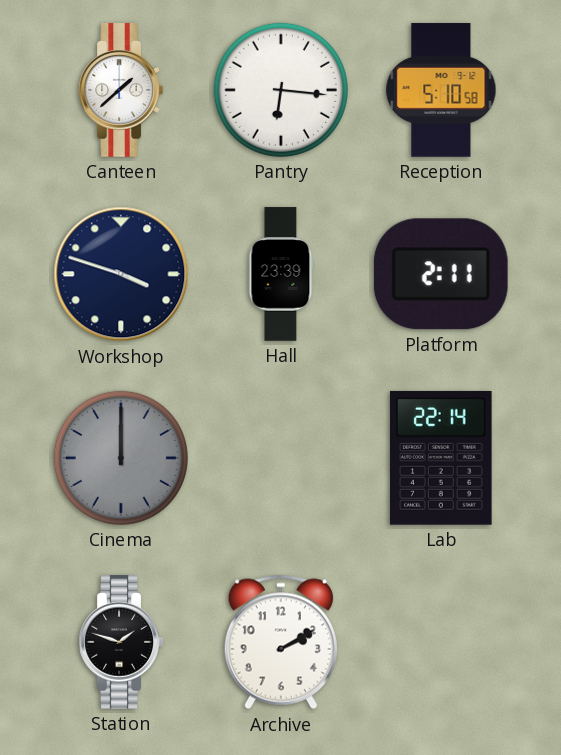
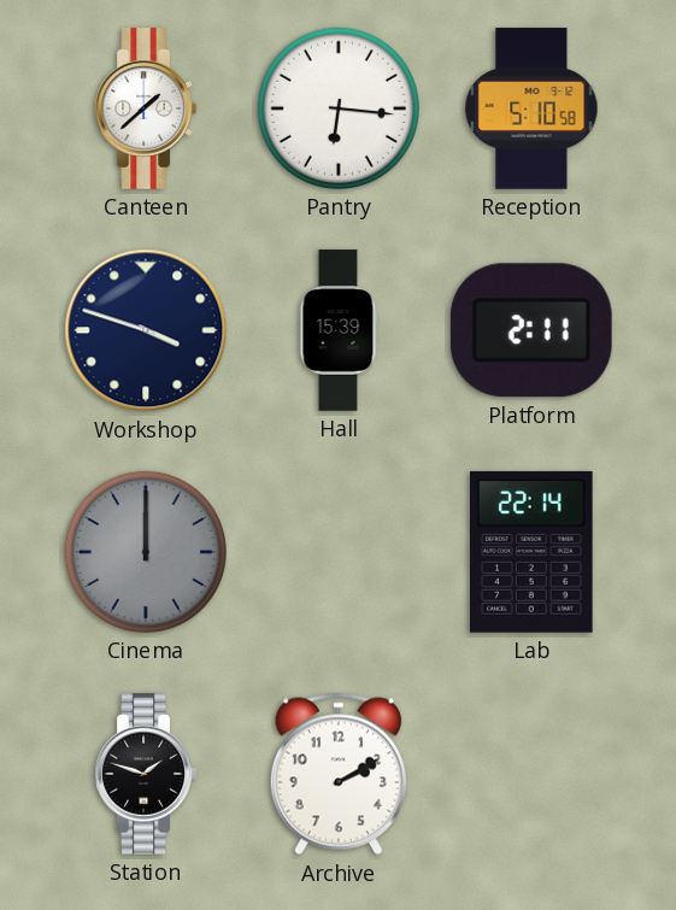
Hall: 23:39 -> 15:39
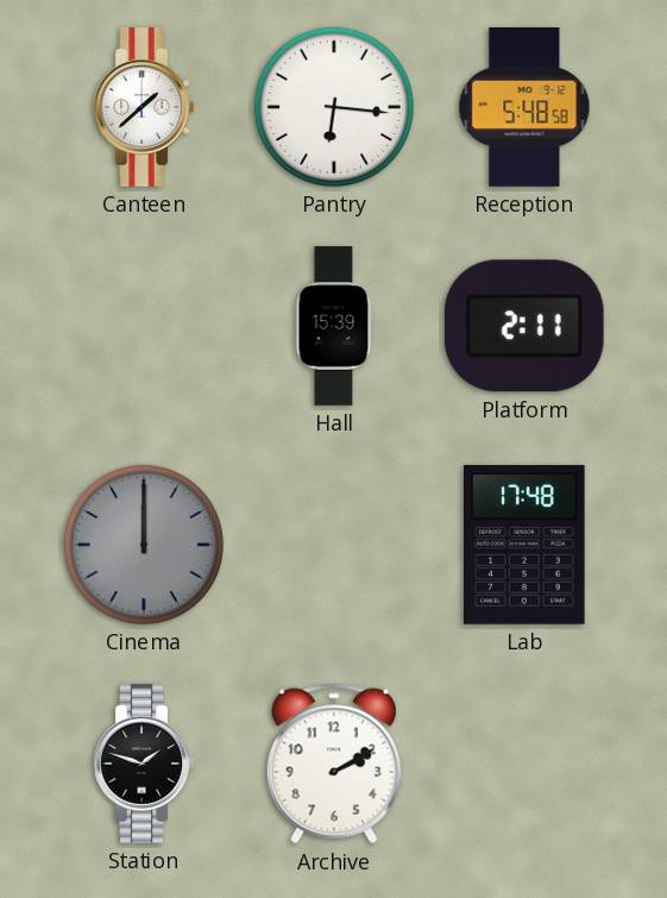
Reception: 5:10 -> 5:48
Workshop: 3:48 -> none
Lab: 22:14 -> 17:48
